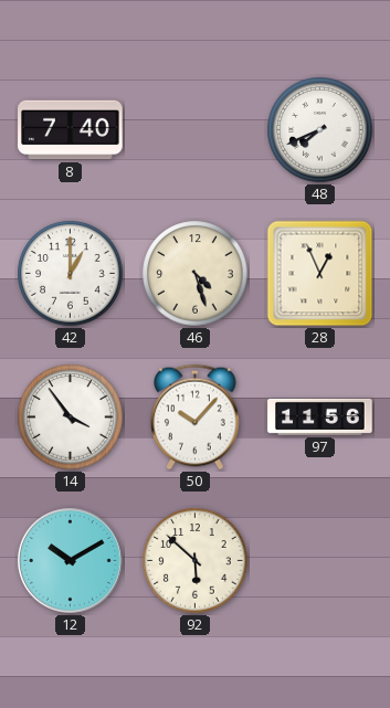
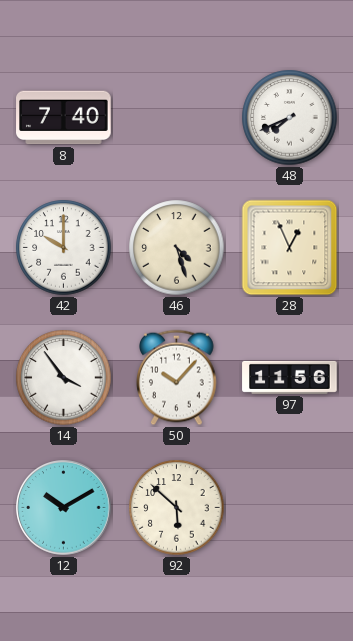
42: 1:00 -> 10:00
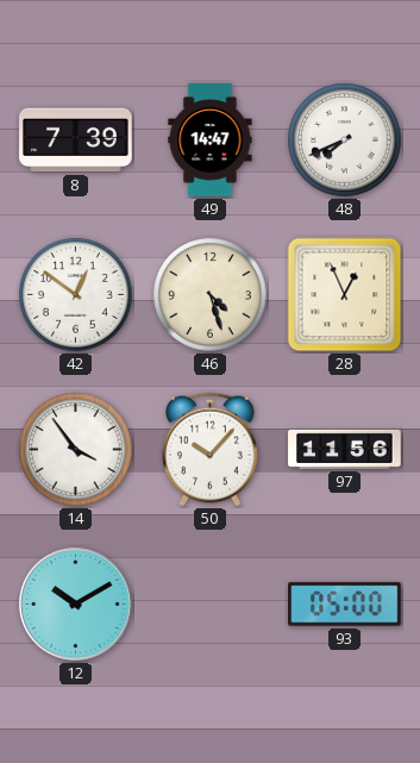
8: 7:40 -> 7:39
49: none -> 14:47
42: 10:00 -> 12:51
92: 5:52 -> none
93: none -> 05:00
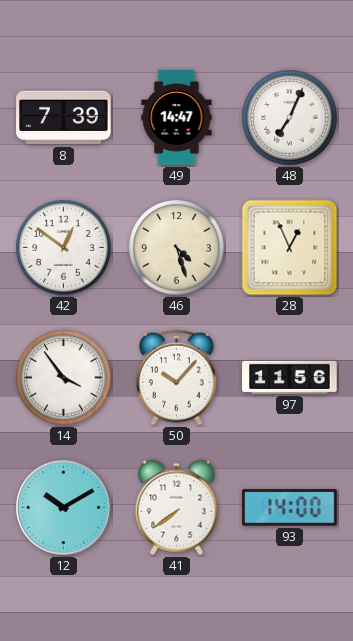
48: 7:41 -> 7:04
41: none -> 7:39
93: 05:00 -> 14:00
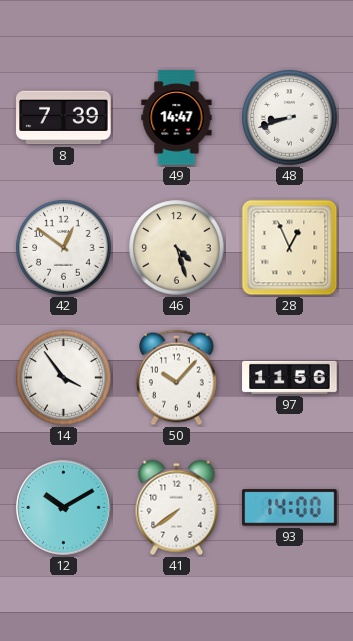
48: 7:04 -> 8:42
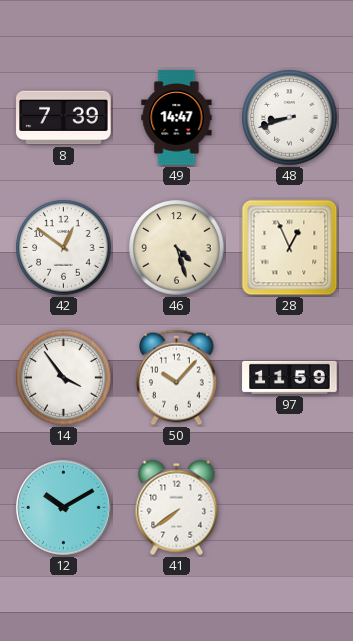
97: 11:56 -> 11:59
93: 14:00 -> none
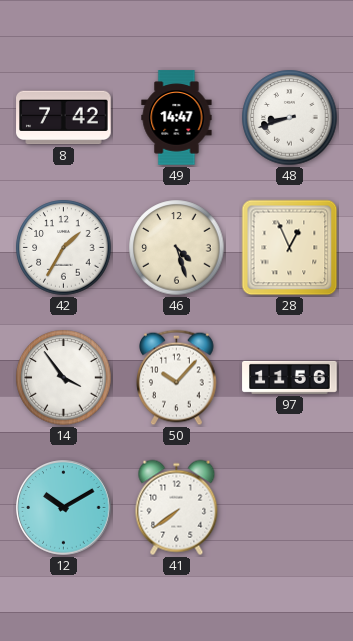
8: 7:39 -> 7:42
42: 12:51 -> 1:35
97: 11:59 -> 11:56
